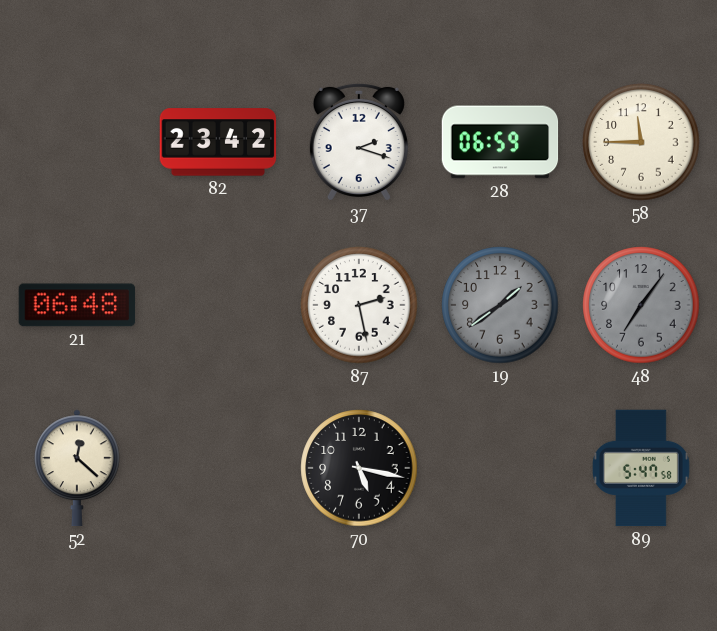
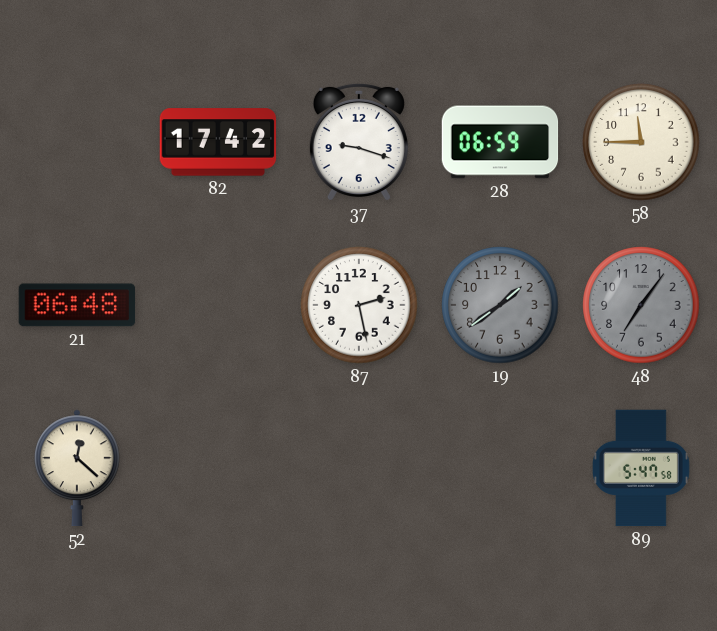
82: 23:42 -> 17:42
37: 2:18 -> 9:18
70: 5:17 -> none
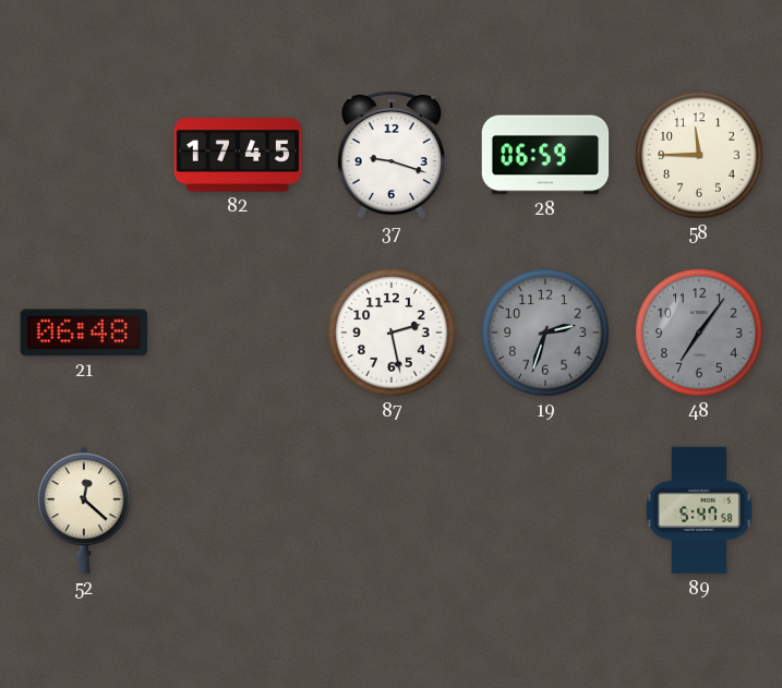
82: 17:42 -> 17:45
19: 1:39 -> 2:33
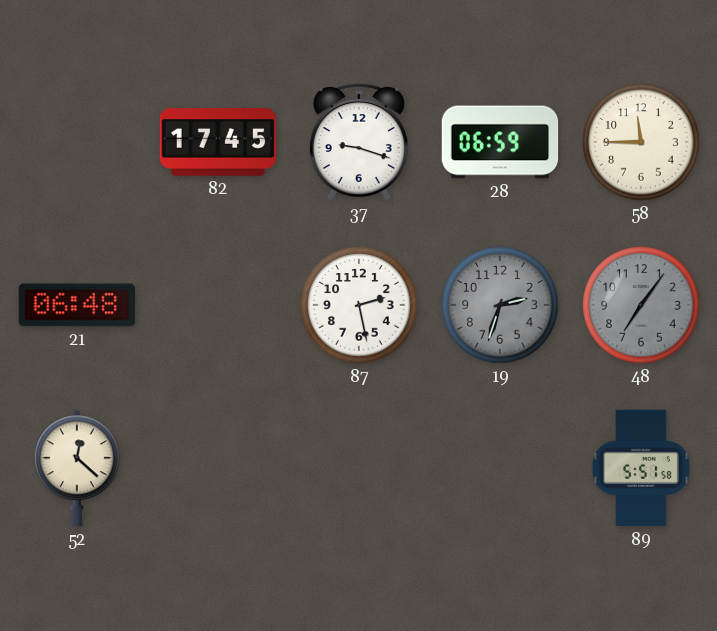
89: 5:47 -> 5:51
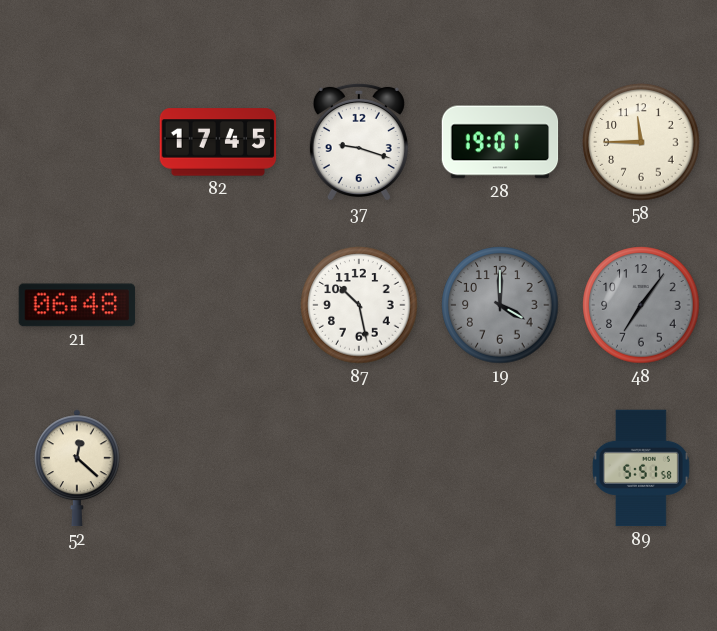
28: 06:59 -> 19:01
87: 2:28 -> 10:28
19: 2:33 -> 4:00
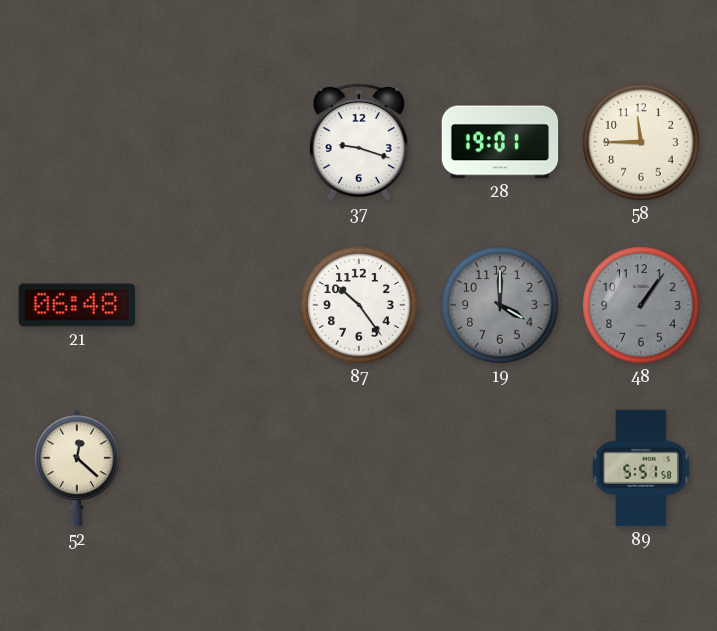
82: 17:45 -> none
87: 10:28 -> 10:24
48: 7:06 -> 1:06
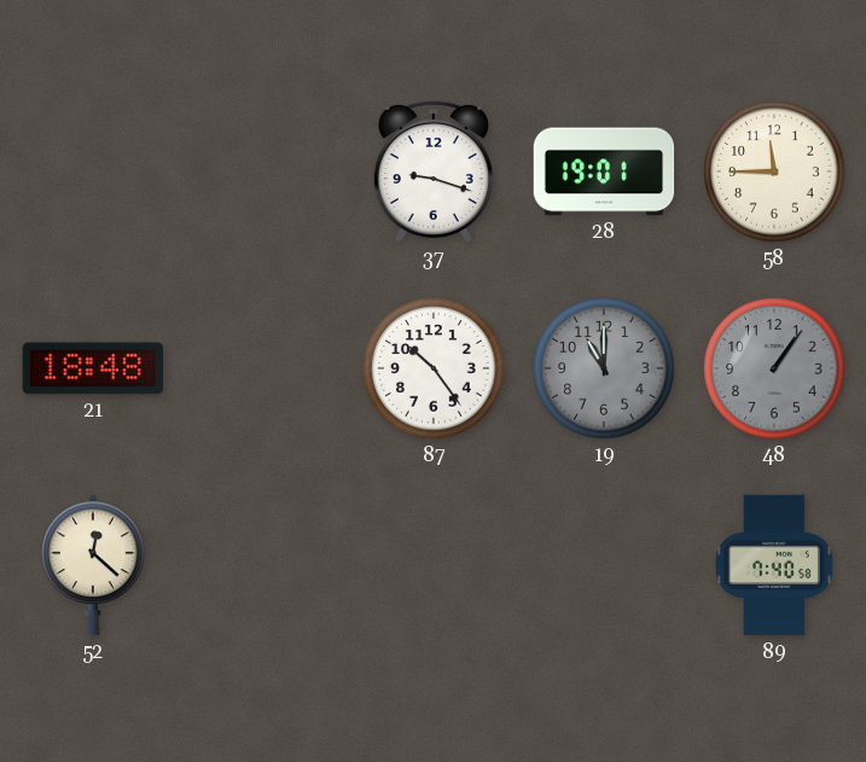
21: 06:48 -> 18:48
19: 4:00 -> 11:00
89: 5:51 -> 7:40
